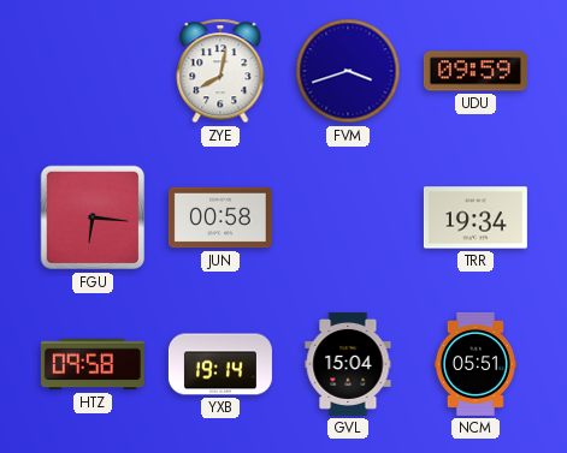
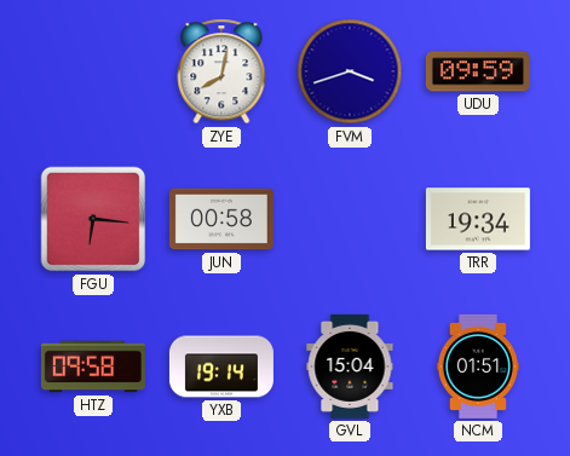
NCM: 05:51 -> 01:51
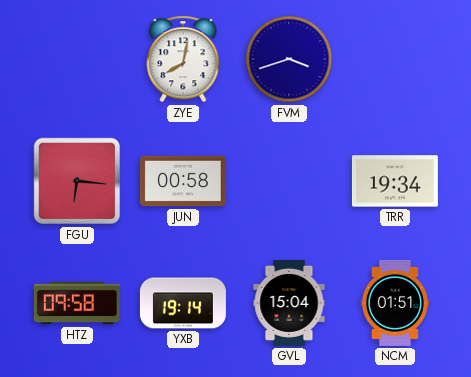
UDU: 09:59 -> none
